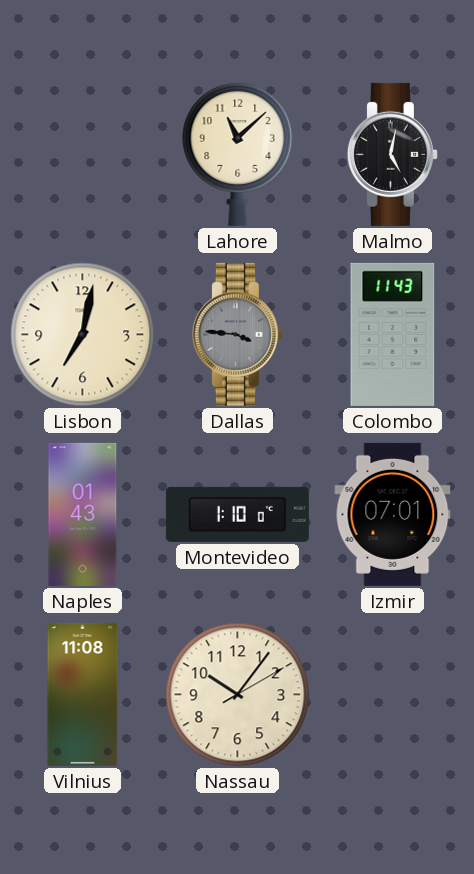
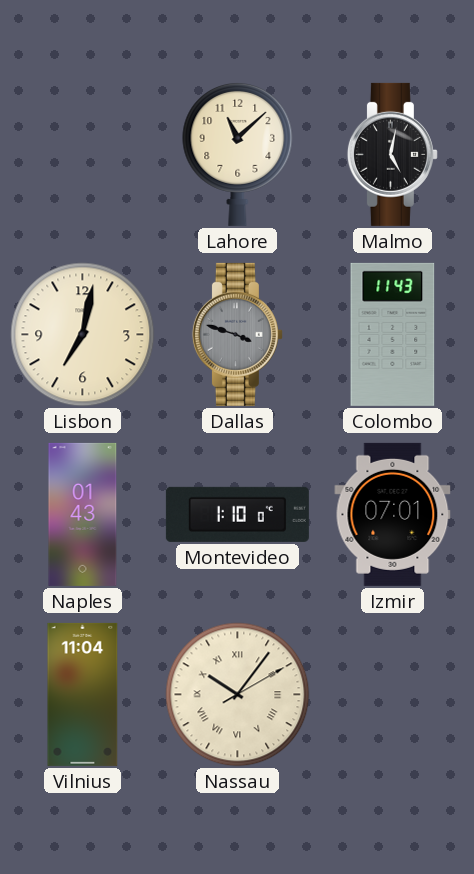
Dallas: 3:46 -> 3:48
Vilnius: 11:08 -> 11:04
Nassau numerals: Arabic -> Roman
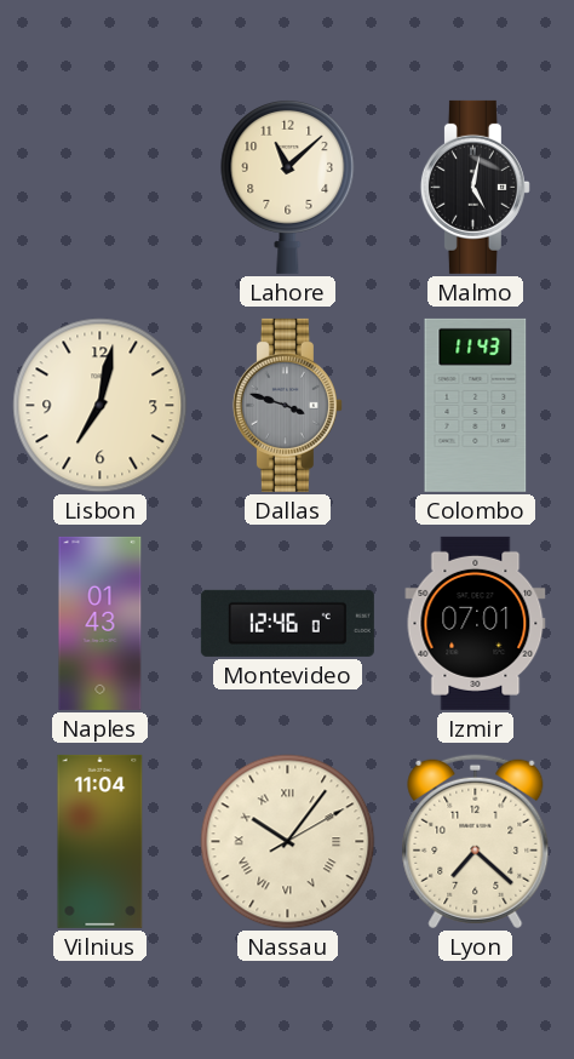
Montevideo: 1:10 -> 12:46
Lyon: none -> 7:22
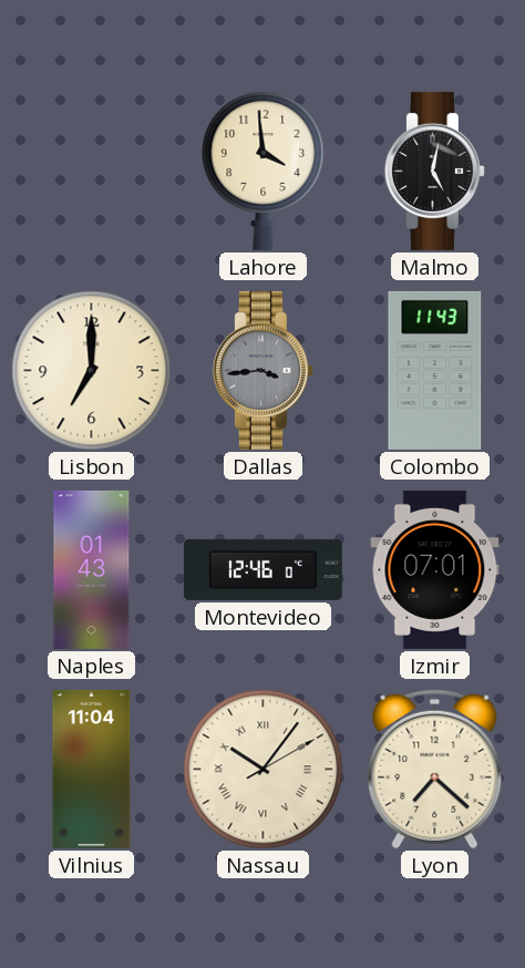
Lahore: 11:08 -> 3:59
Lisbon: 7:02 -> 7:00
Dallas: 3:48 -> 3:44
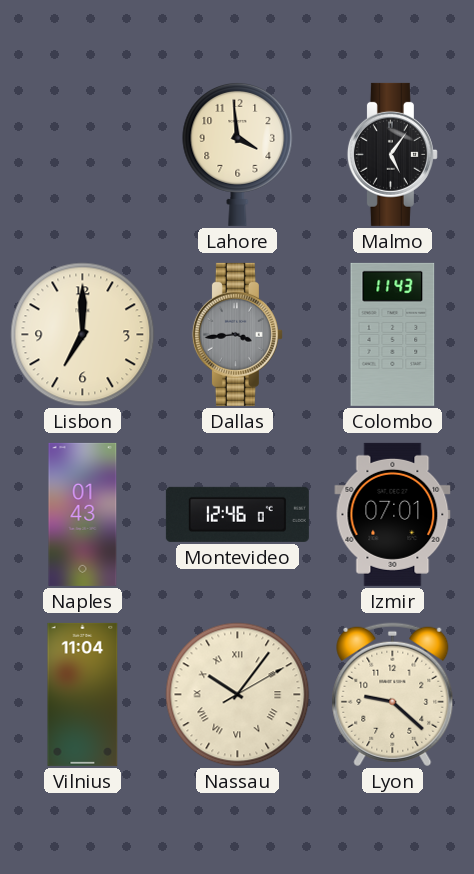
Malmo: 5:02 -> 5:06
Lyon: 7:22 -> 9:22
